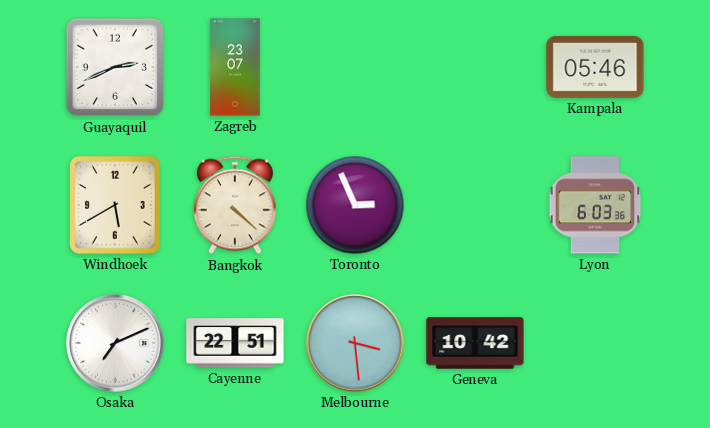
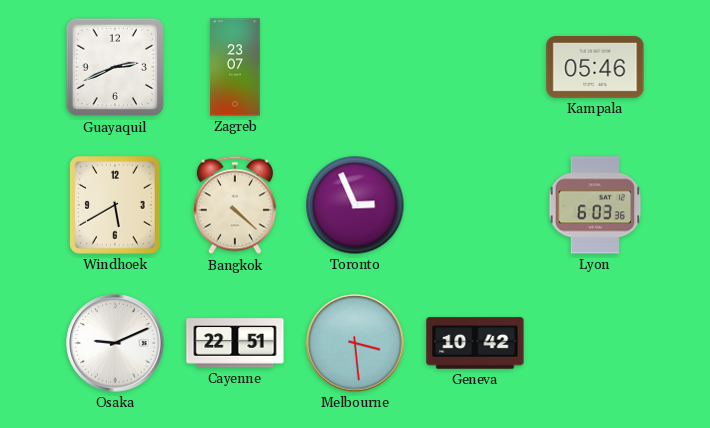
Osaka: 7:11 -> 9:11
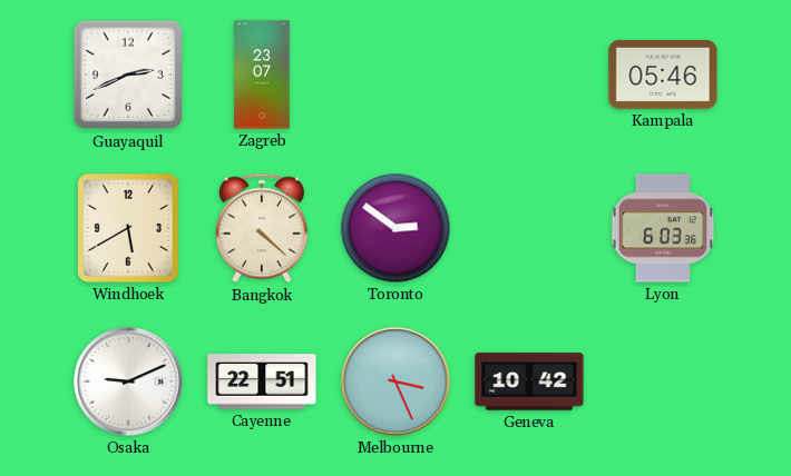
Toronto: 2:56 -> 2:51
Melbourne: 3:29 -> 3:26
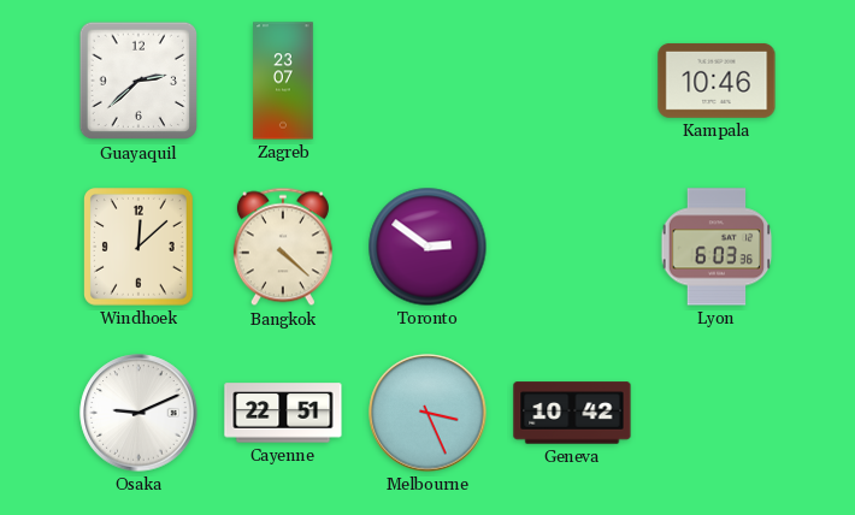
Guayaquil: 2:41 -> 2:38
Kampala: 05:46 -> 10:46
Windhoek: 5:40 -> 12:08
